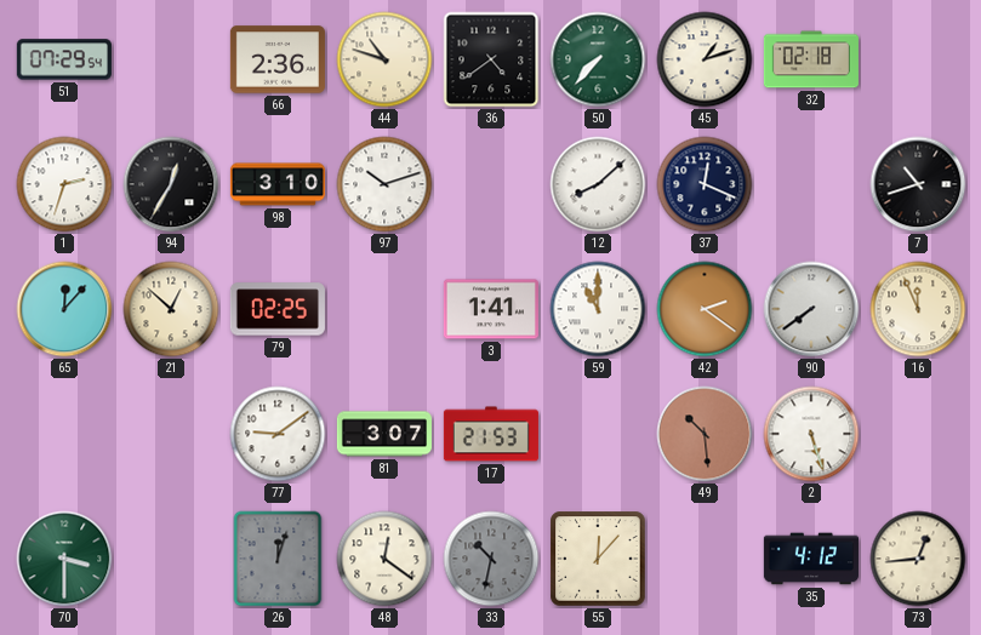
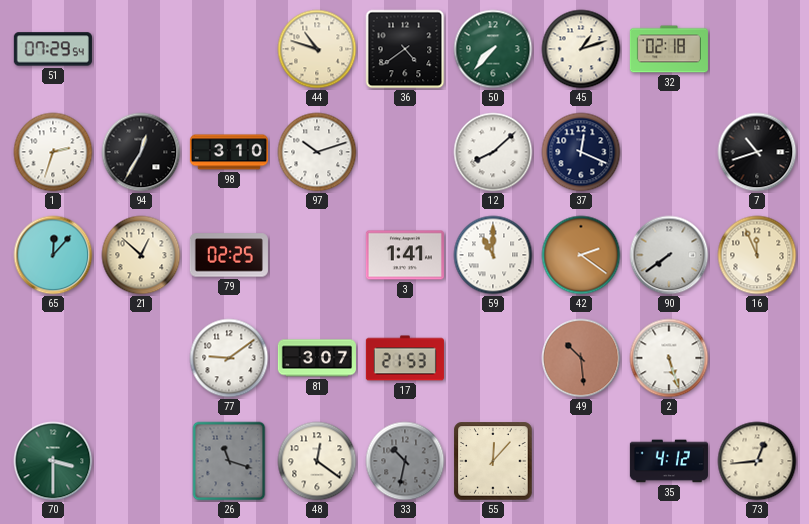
66: 2:36 -> none
26: 12:03 -> 11:18
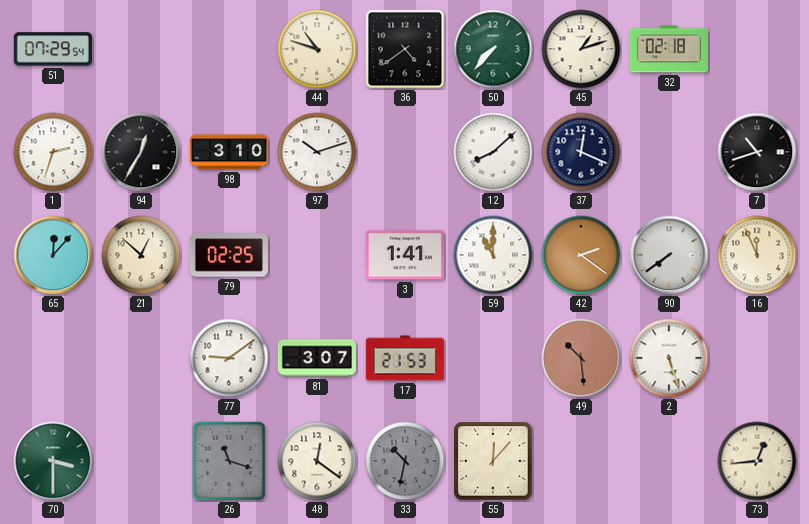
35: 4:12 -> none
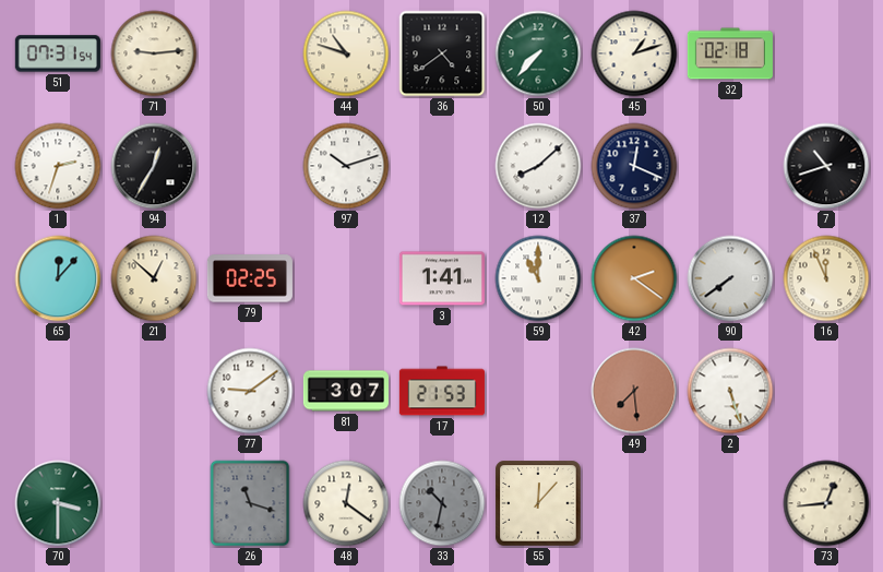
51: 07:29 -> 07:31
71: none -> 9:14
98: 3:10 -> none
49: 10:29 -> 7:29
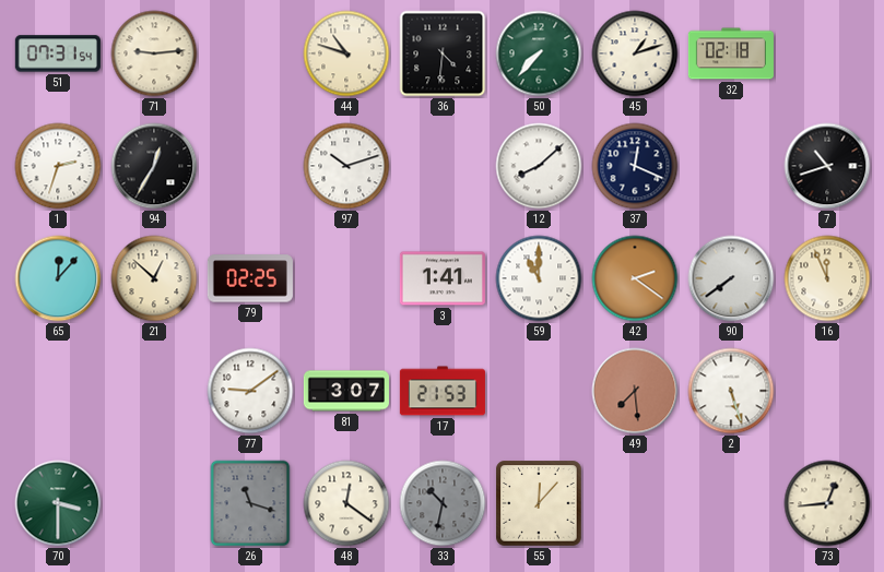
36: 4:39 -> 4:31
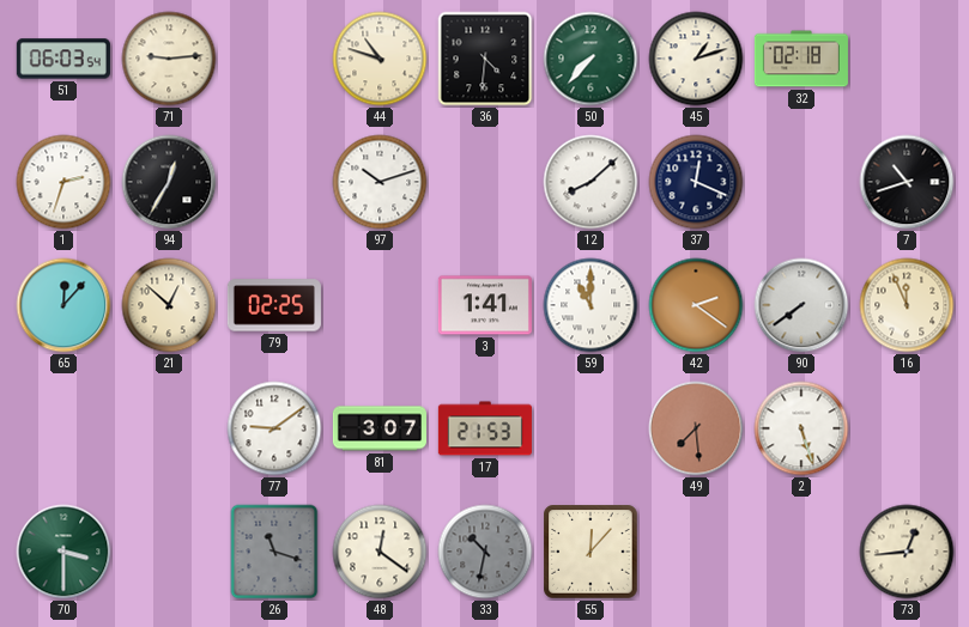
51: 07:31 -> 06:03
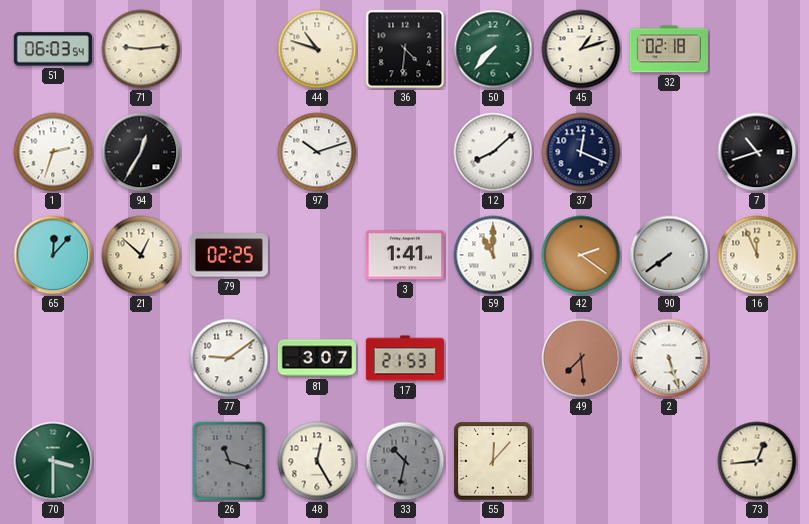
48: 12:21 -> 12:25
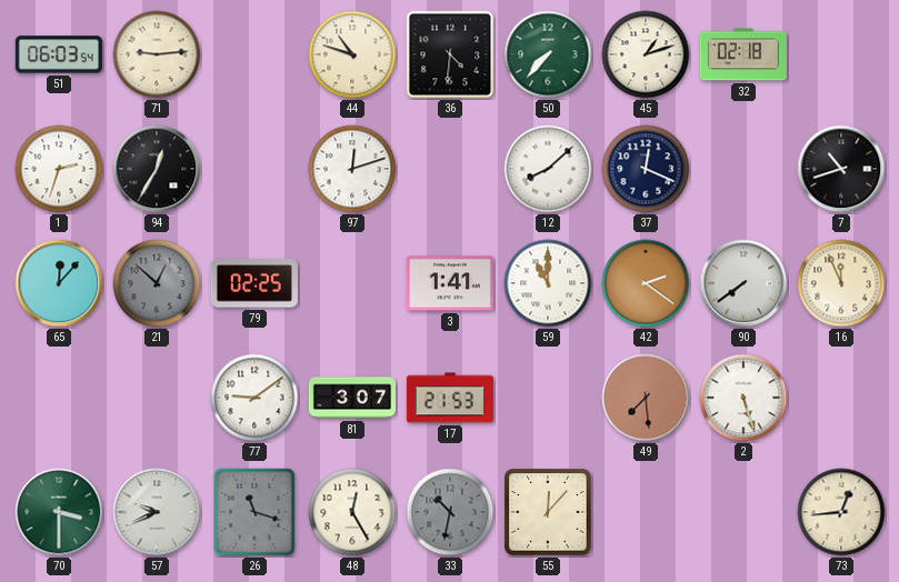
97: 10:12 -> 12:12
21 dial: cream -> grey
57: none -> 9:41
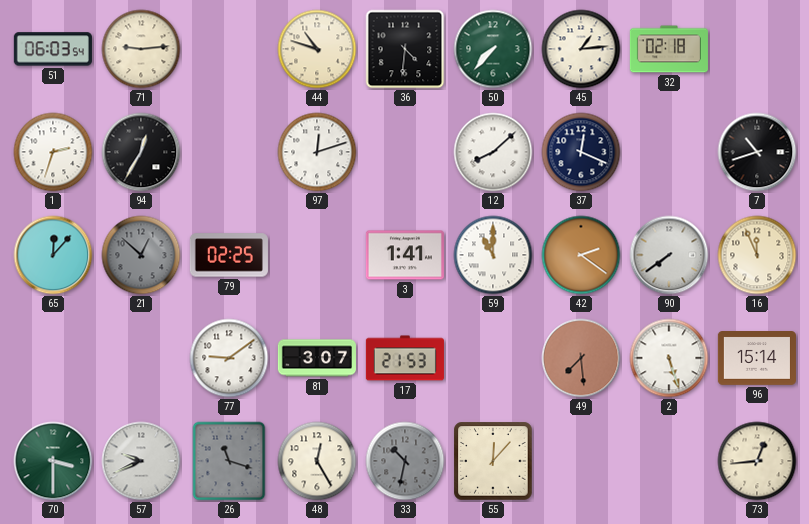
45: 1:12 -> 1:14
96: none -> 15:14
